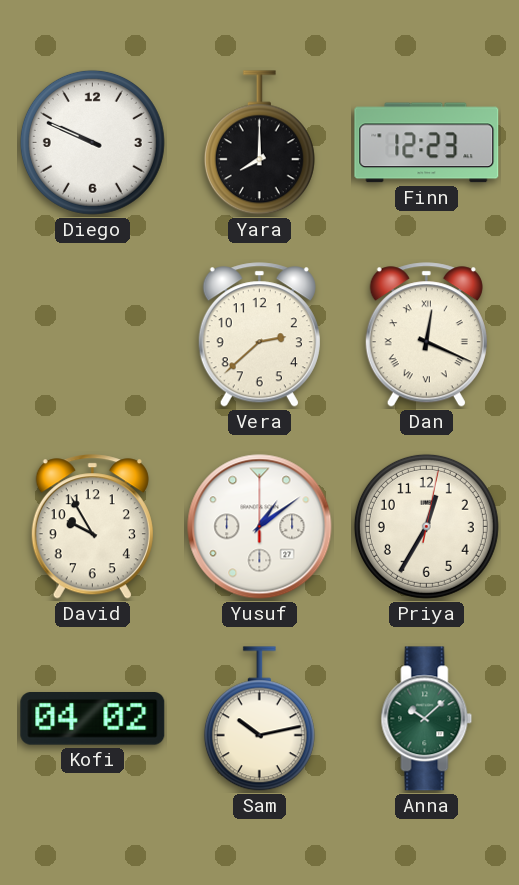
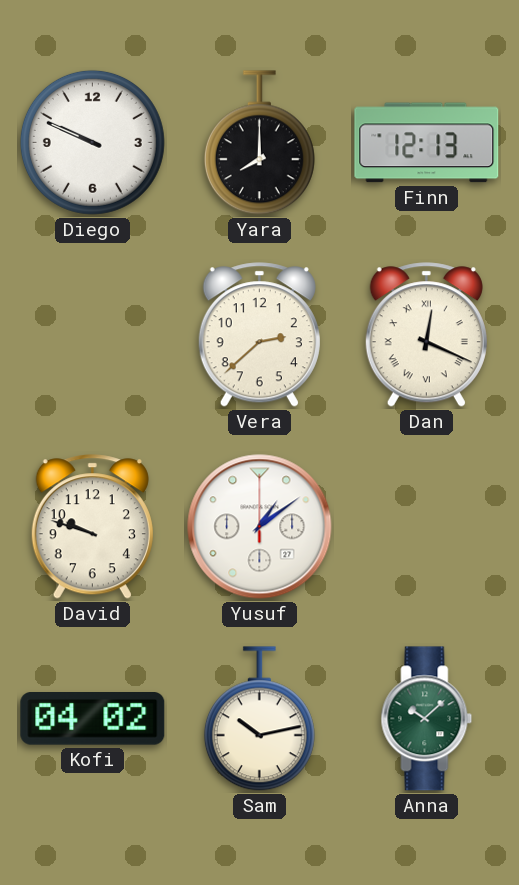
Finn: 12:23 -> 12:13
David: 9:55 -> 9:48
Priya: 12:35 -> none
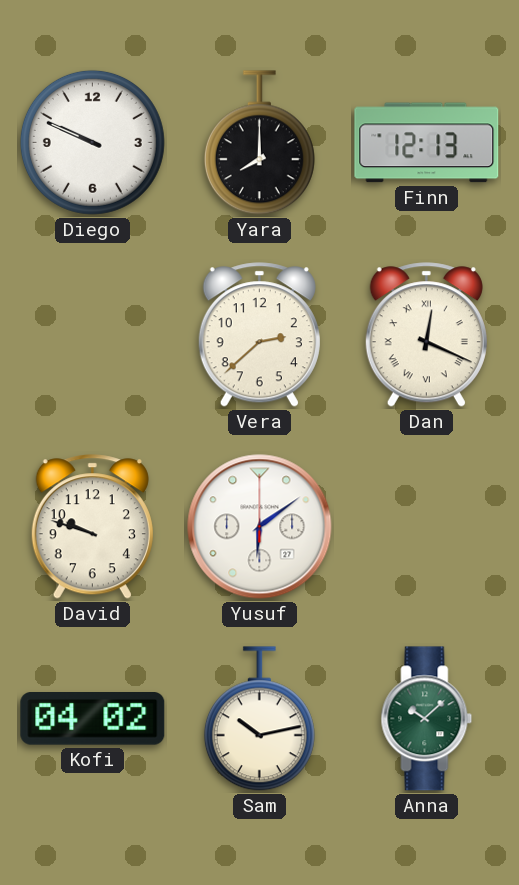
Yusuf: 1:09 -> 6:09
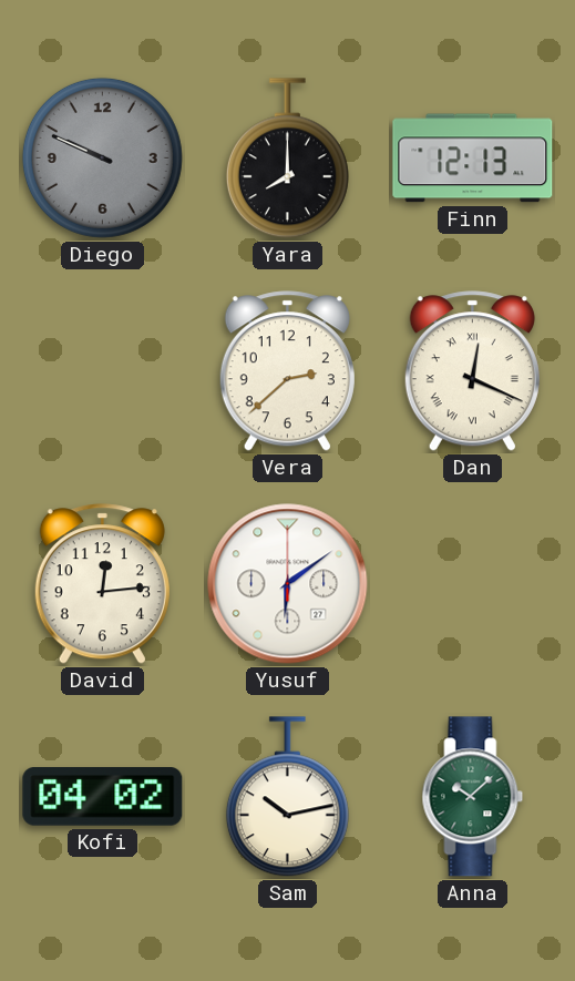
Diego dial: white -> grey
David: 9:48 -> 12:14
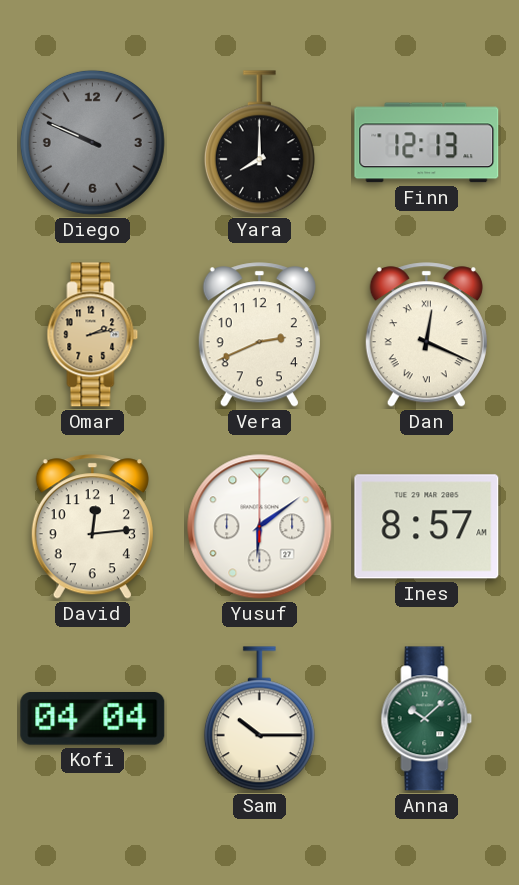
Omar: none -> 2:13
Vera: 2:38 -> 2:41
Ines: none -> 8:57
Kofi: 04:02 -> 04:04
Sam: 10:13 -> 10:15
